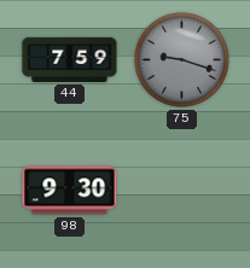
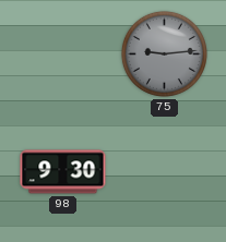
44: 7:59 -> none
75: 9:18 -> 9:14
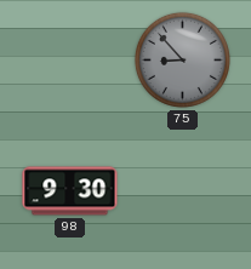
75: 9:14 -> 8:53
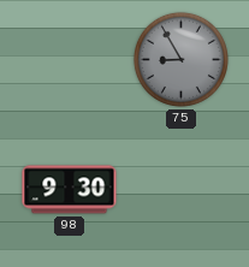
75: 8:53 -> 8:55
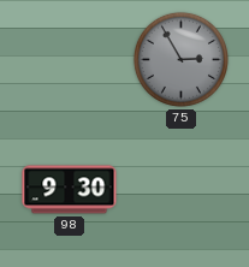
75: 8:55 -> 2:55
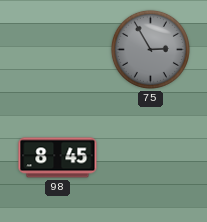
98: 9:30 -> 8:45
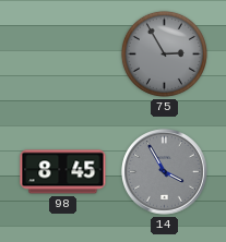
14: none -> 3:55
